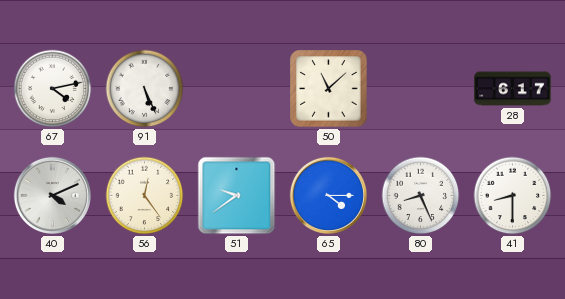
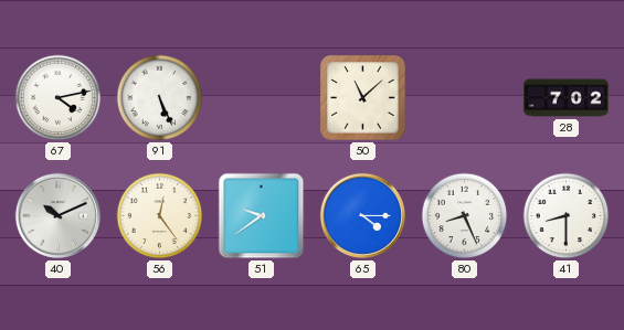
28: 6:17 -> 7:02
40: 4:11 -> 10:11
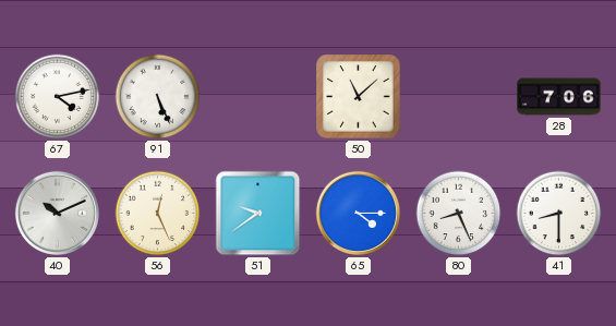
28: 7:02 -> 7:06
56: 12:24 -> 12:26
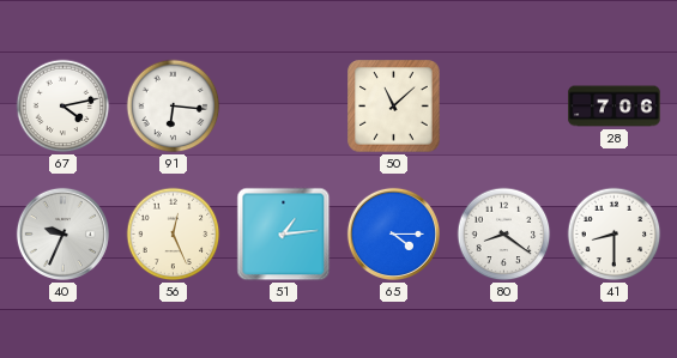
91: 5:26 -> 6:16
40: 10:11 -> 9:34
51: 9:39 -> 1:14
80: 8:26 -> 8:21
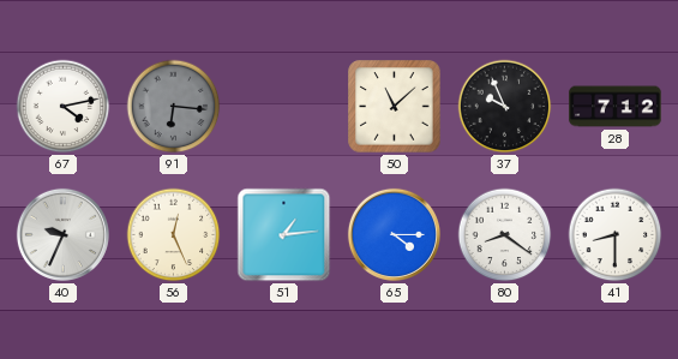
91 dial: white -> grey
37: none -> 9:56
28: 7:06 -> 7:12
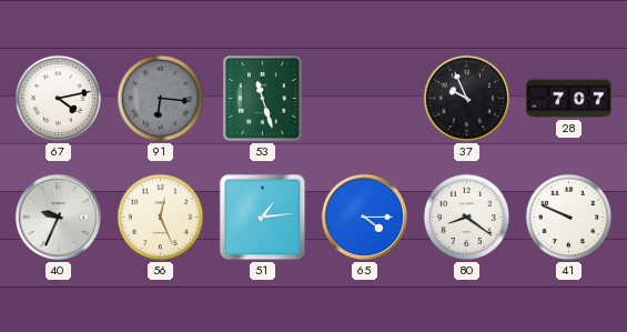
53: none -> 11:27
50: 11:08 -> none
28: 7:12 -> 7:07
41: 8:30 -> 9:49
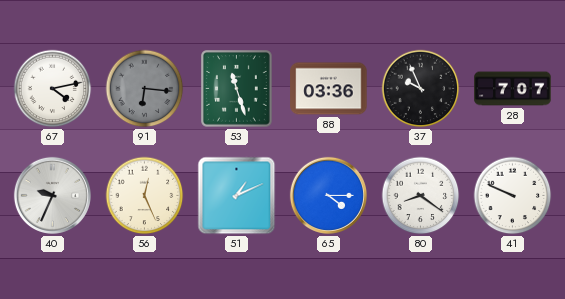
88: none -> 03:36
51: 1:14 -> 1:11
